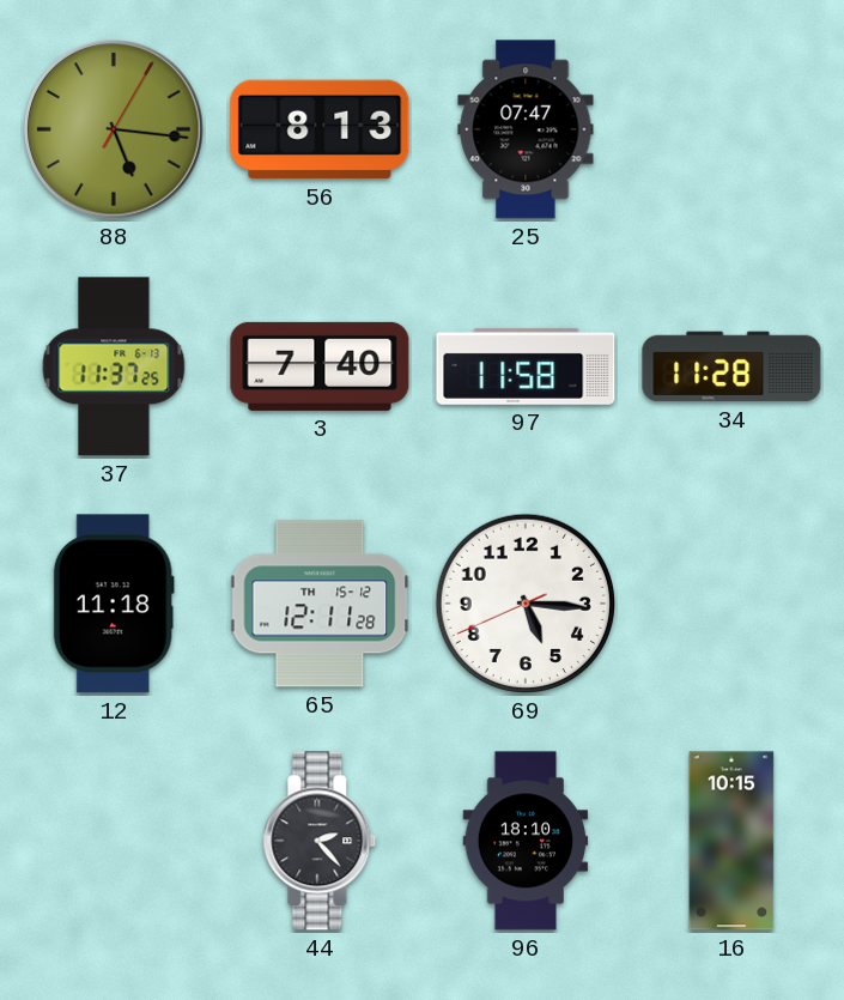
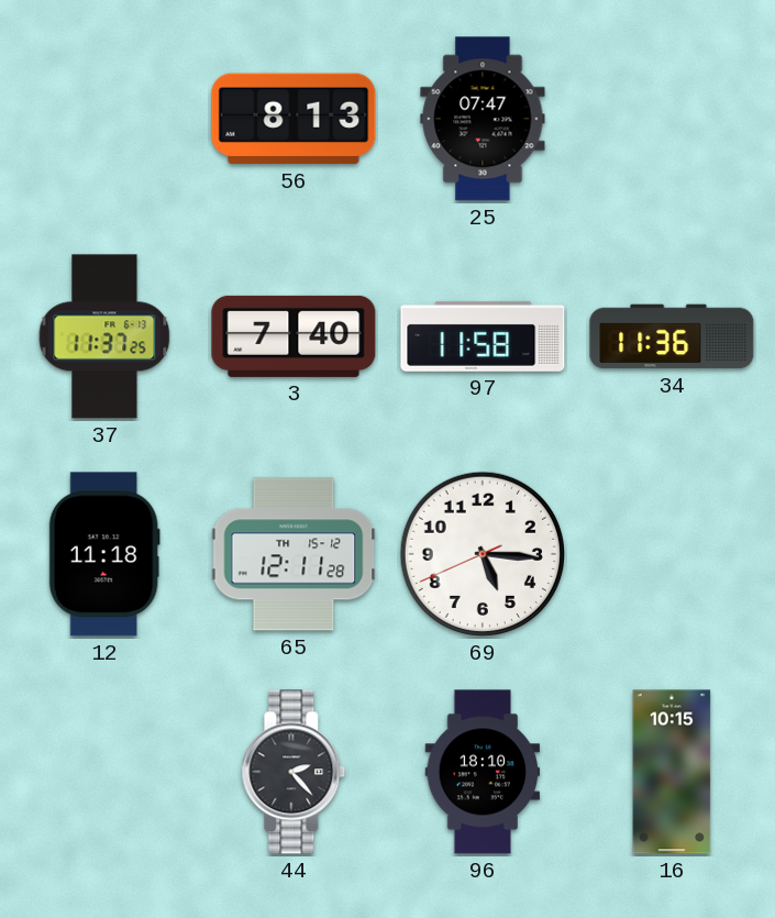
88: 5:16 -> none
34: 11:28 -> 11:36
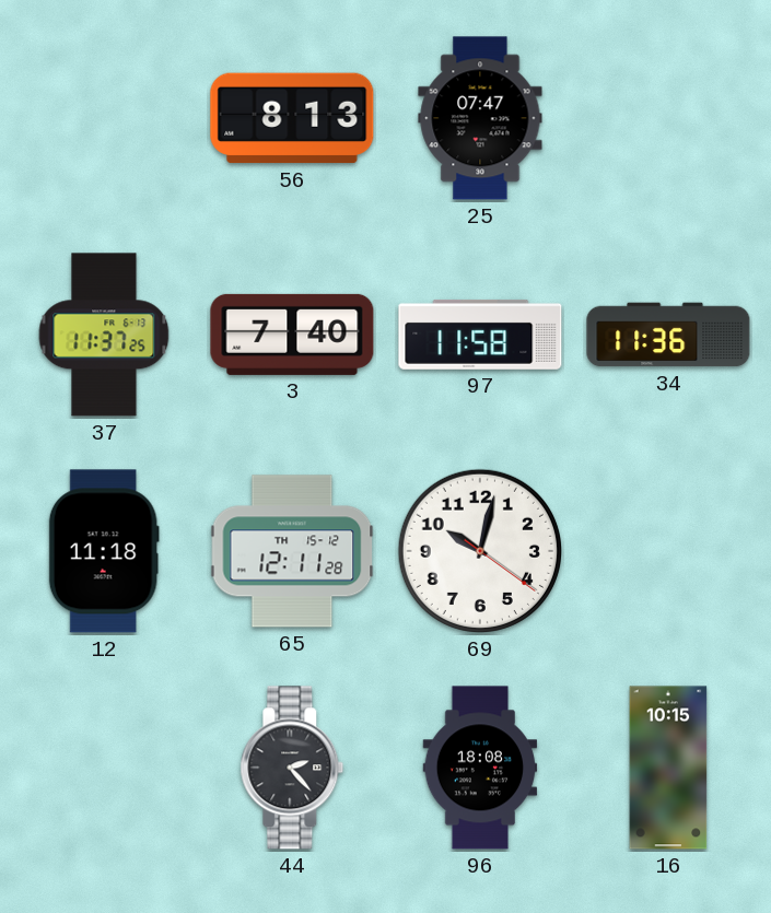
69: 5:15 -> 10:02
96: 18:10 -> 18:08
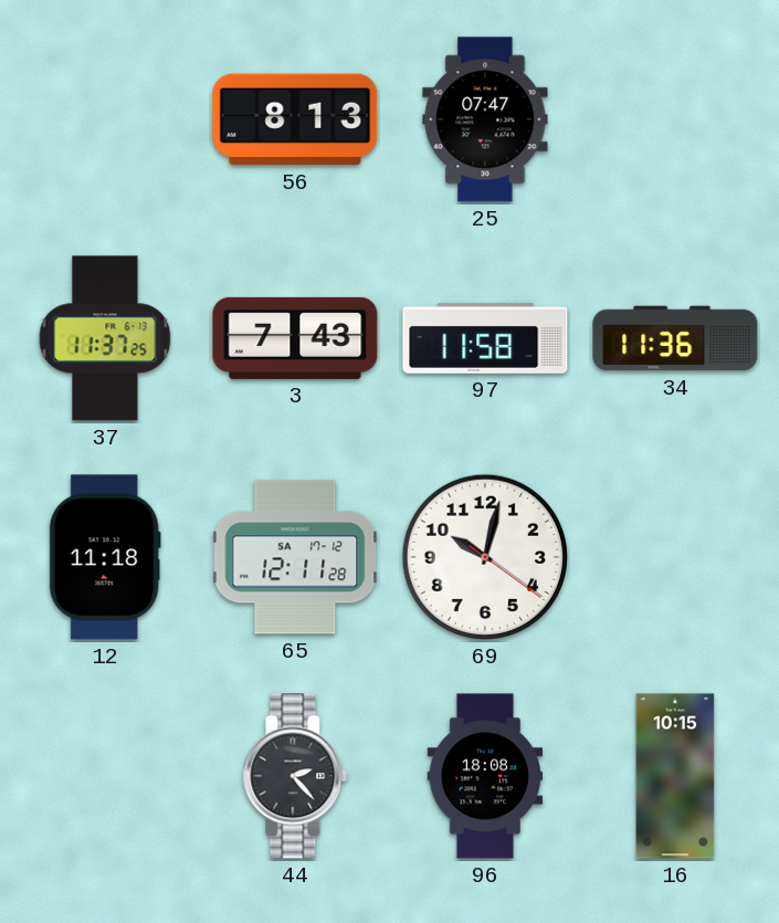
3: 7:40 -> 7:43
65 date: TH 15-12 -> SA 17-12
